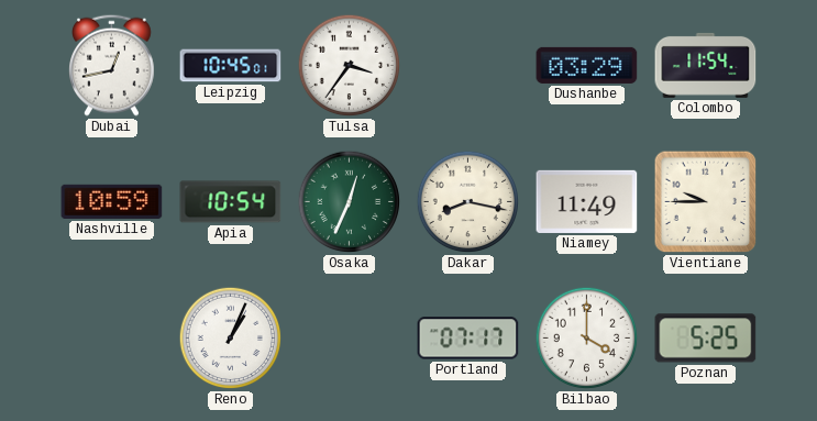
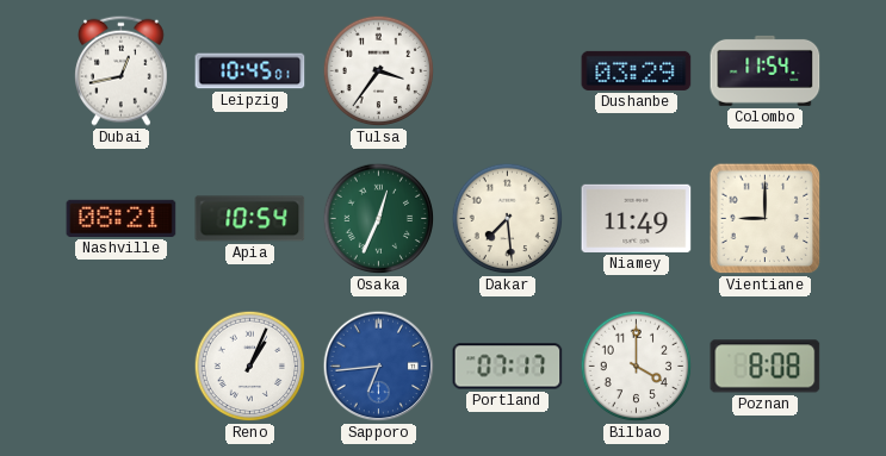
Nashville: 10:59 -> 08:21
Dakar: 8:17 -> 7:29
Vientiane: 9:45 -> 9:00
Sapporo: none -> 6:44
Poznan: 5:25 -> 8:08
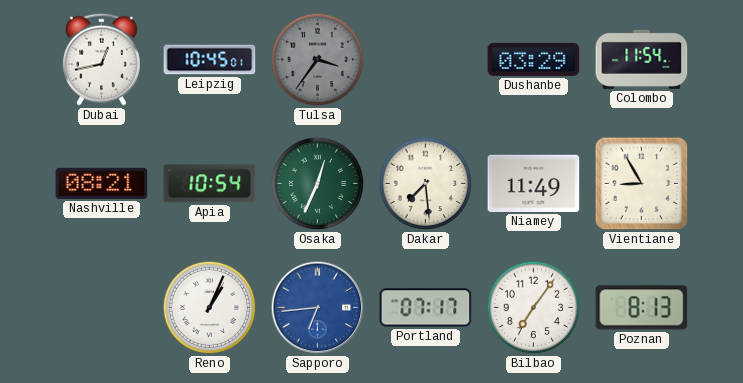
Tulsa dial: white -> grey
Vientiane: 9:00 -> 8:55
Bilbao: 4:00 -> 7:06
Poznan: 8:08 -> 8:13
